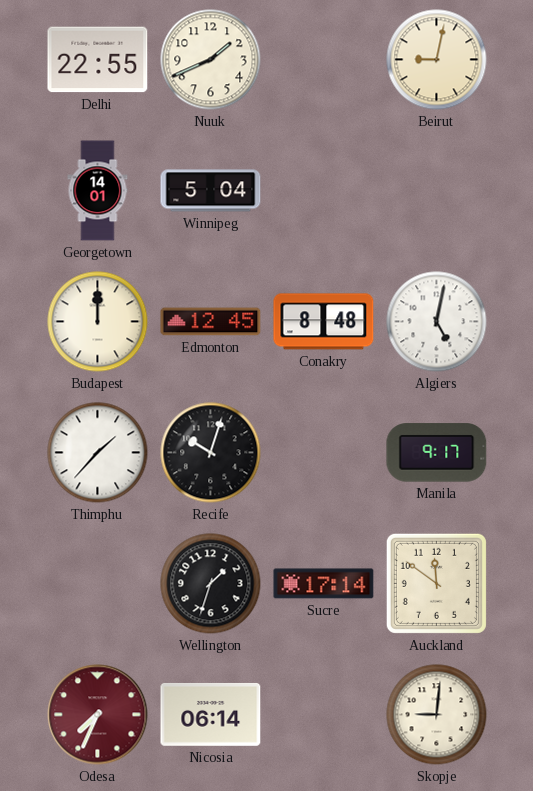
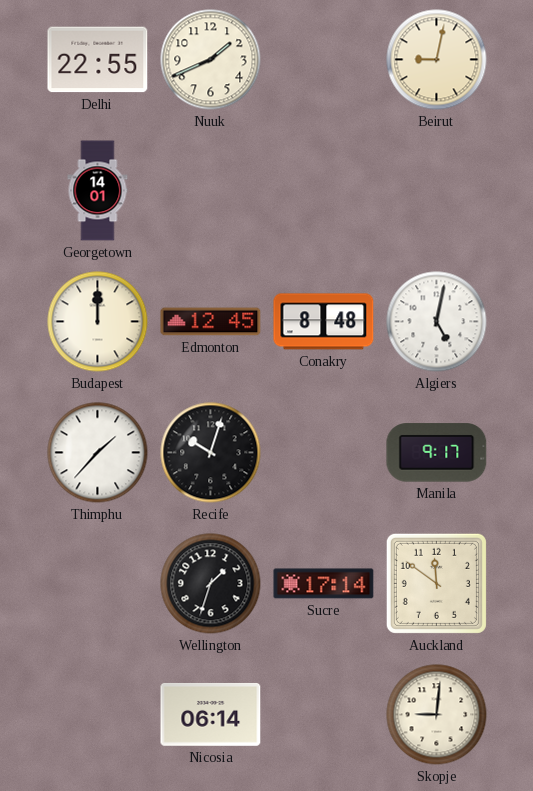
Winnipeg: 5:04 -> none
Odesa: 7:34 -> none
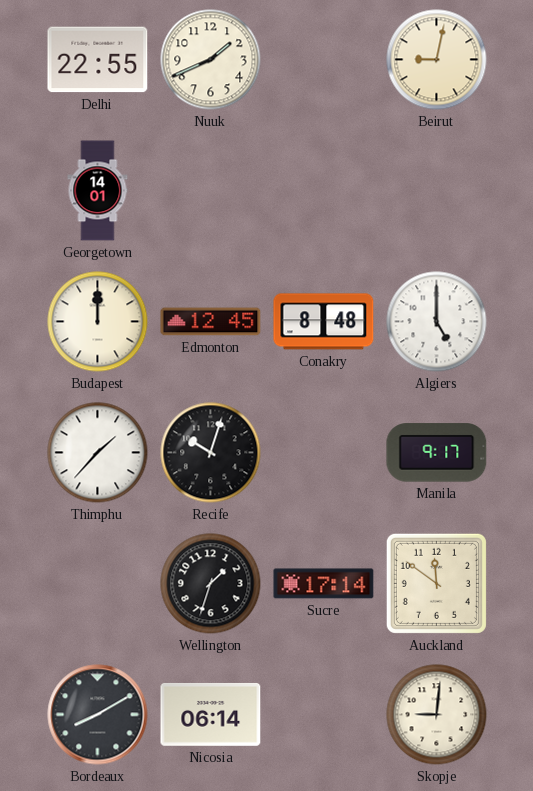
Algiers: 5:02 -> 5:00
Bordeaux: none -> 8:10
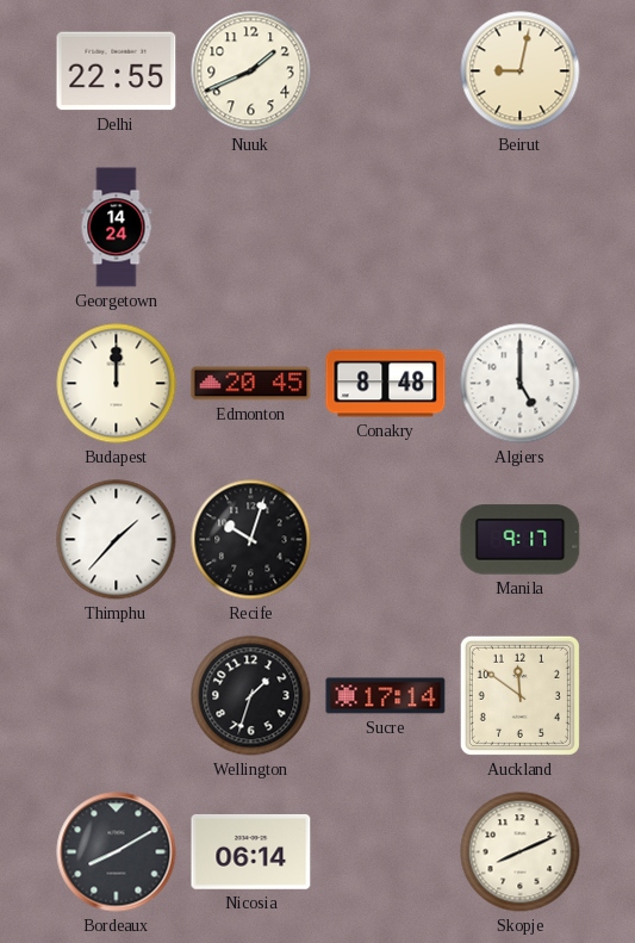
Georgetown: 14:01 -> 14:24
Edmonton: 12:45 -> 20:45
Skopje: 9:01 -> 8:11
